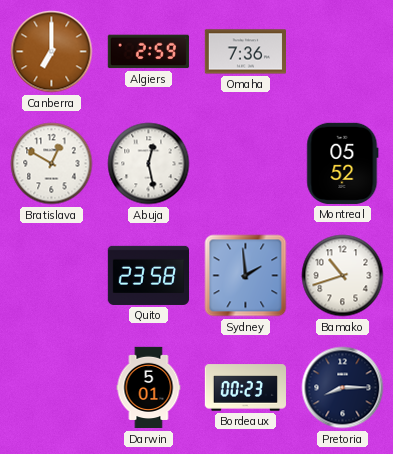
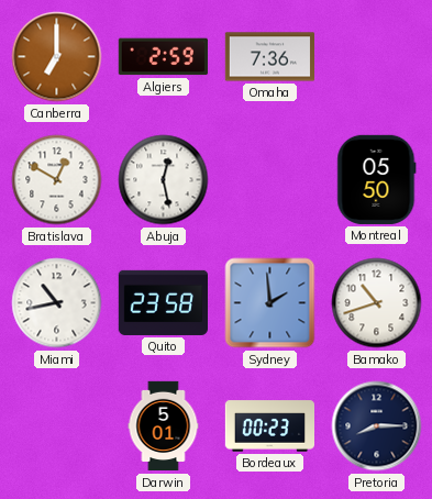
Montreal: 05:52 -> 05:50
Miami: none -> 10:43
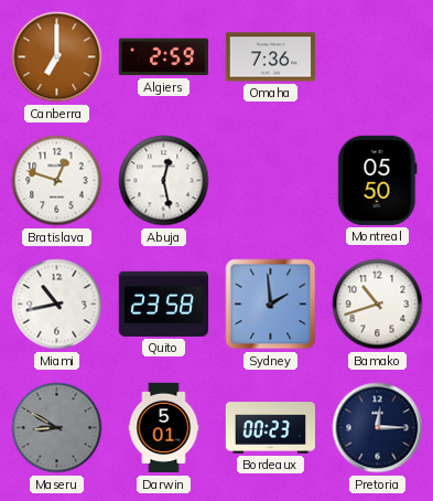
Bratislava: 12:50 -> 12:48
Maseru: none -> 8:50
Pretoria: 8:15 -> 12:15
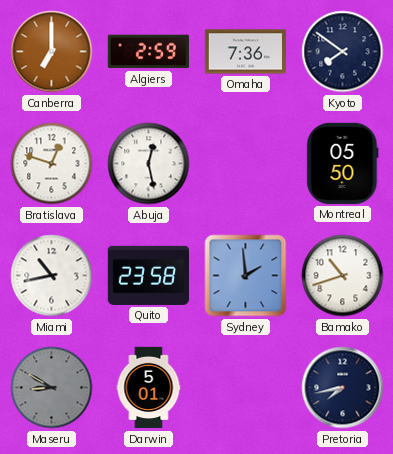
Kyoto: none -> 7:51
Bordeaux: 00:23 -> none
Pretoria: 12:15 -> 7:43
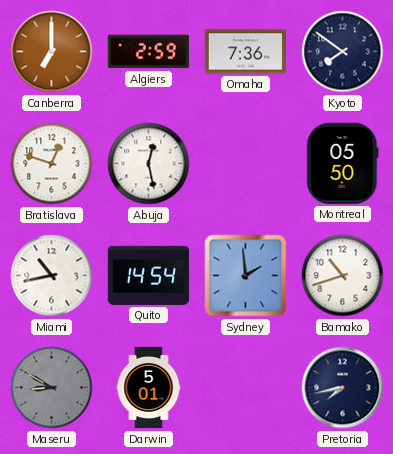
Quito: 23:58 -> 14:54
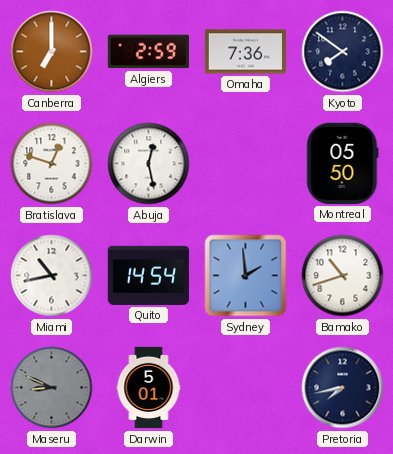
Maseru: 8:50 -> 8:49
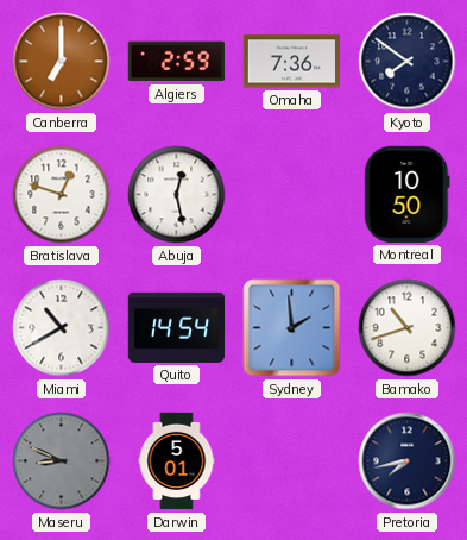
Montreal: 05:50 -> 10:50
Miami: 10:43 -> 10:40
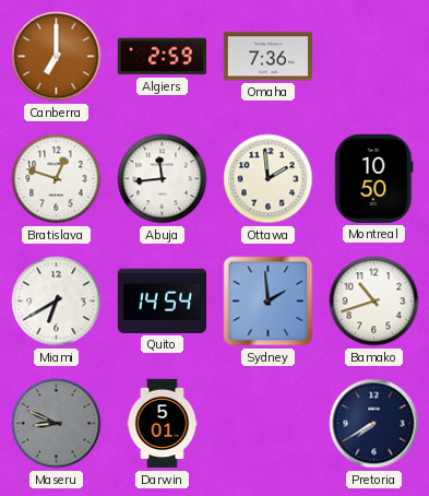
Kyoto: 7:51 -> none
Abuja: 12:28 -> 11:44
Ottawa: none -> 1:59
Miami: 10:40 -> 6:40
Pretoria: 7:43 -> 7:40
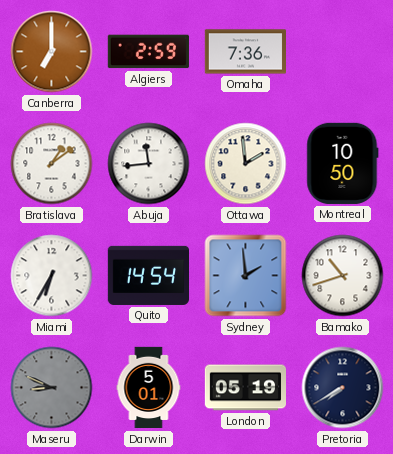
Bratislava: 12:48 -> 1:09
Miami: 6:40 -> 6:35
London: none -> 05:19
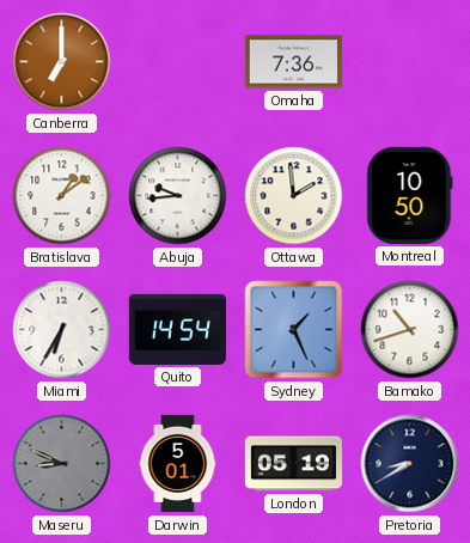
Algiers: 2:59 -> none
Abuja: 11:44 -> 9:44
Sydney: 1:59 -> 1:26
Pretoria: 7:40 -> 8:40
